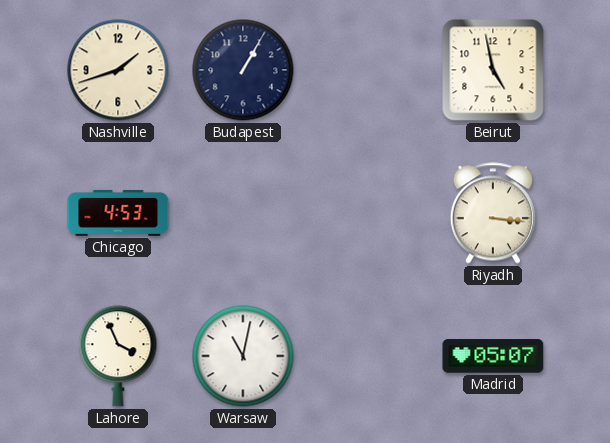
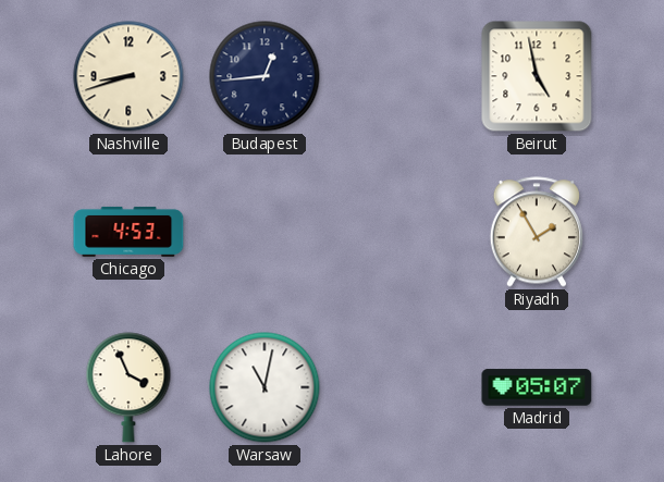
Nashville: 1:42 -> 8:42
Budapest: 1:05 -> 12:44
Riyadh: 3:16 -> 1:55
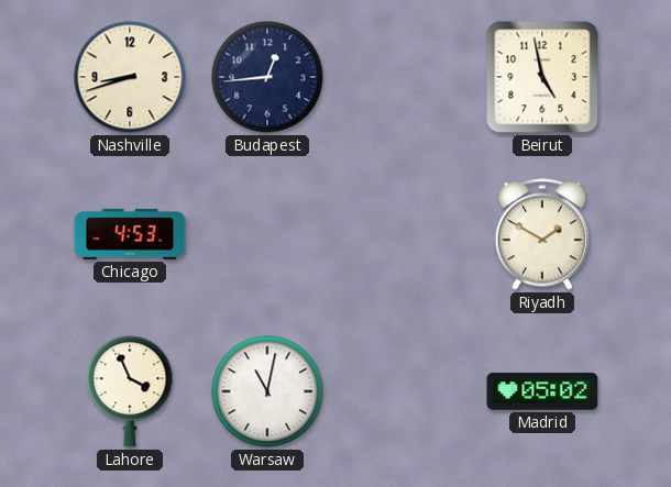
Riyadh: 1:55 -> 1:50
Madrid: 05:07 -> 05:02
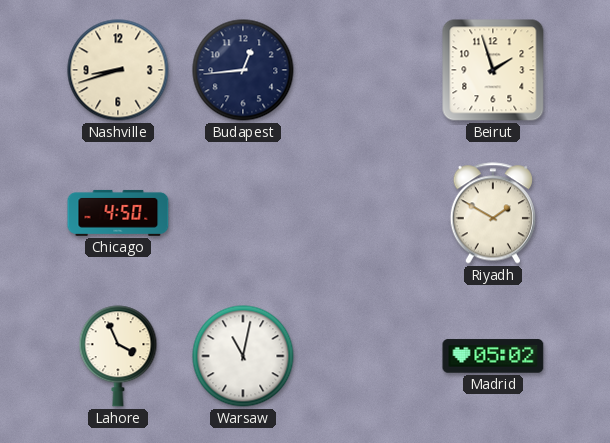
Beirut: 4:58 -> 1:57
Chicago: 4:53 -> 4:50
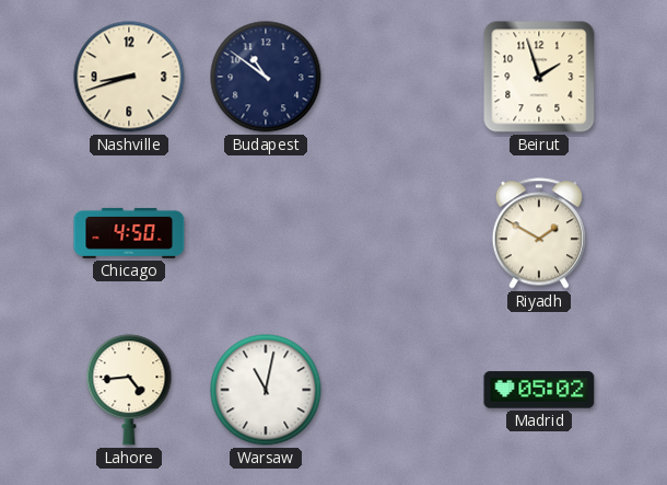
Budapest: 12:44 -> 10:51
Lahore: 3:56 -> 4:44
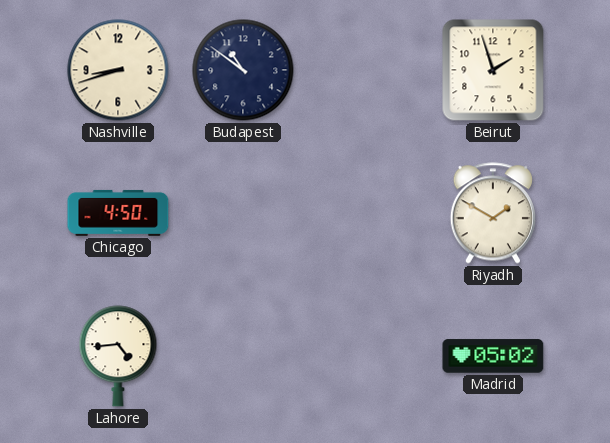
Warsaw: 11:02 -> none
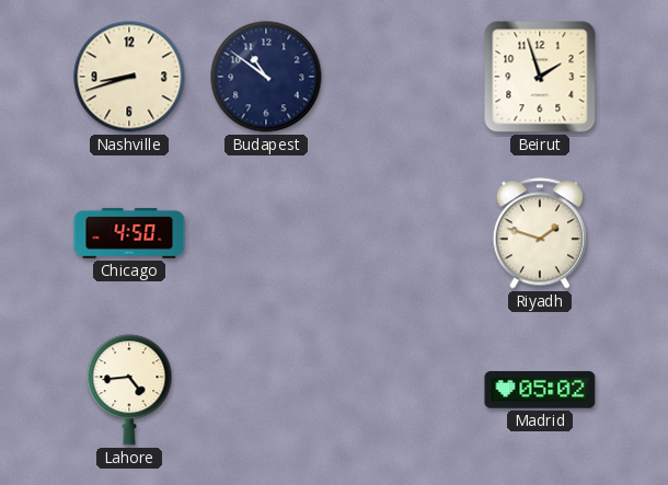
Riyadh: 1:50 -> 1:48
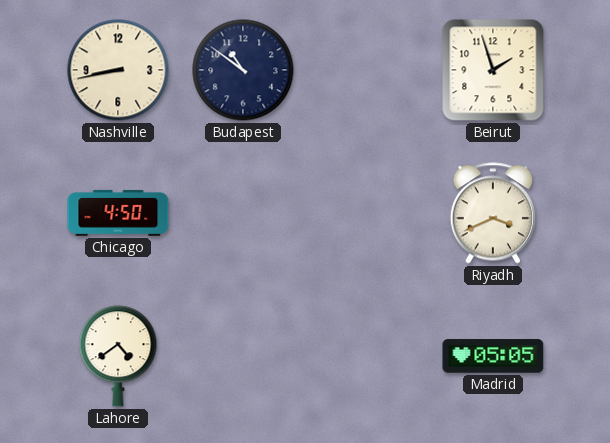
Nashville: 8:42 -> 8:43
Riyadh: 1:48 -> 3:41
Lahore: 4:44 -> 4:39
Madrid: 05:02 -> 05:05
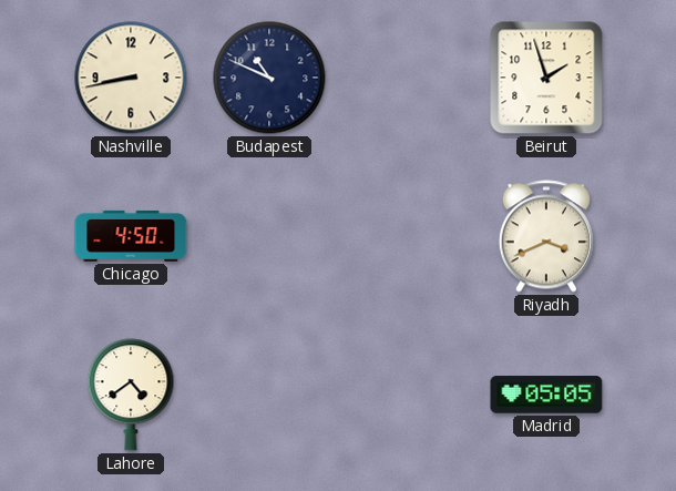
Budapest: 10:51 -> 10:49
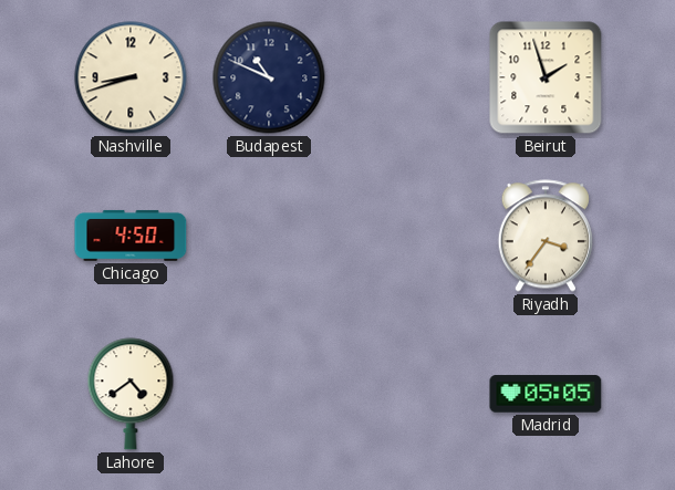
Nashville: 8:43 -> 8:42
Riyadh: 3:41 -> 3:36
